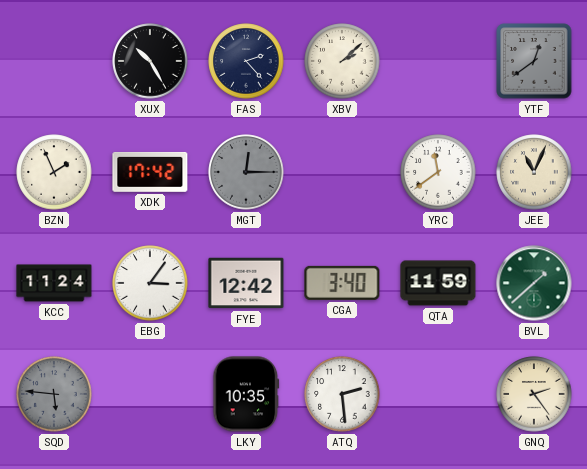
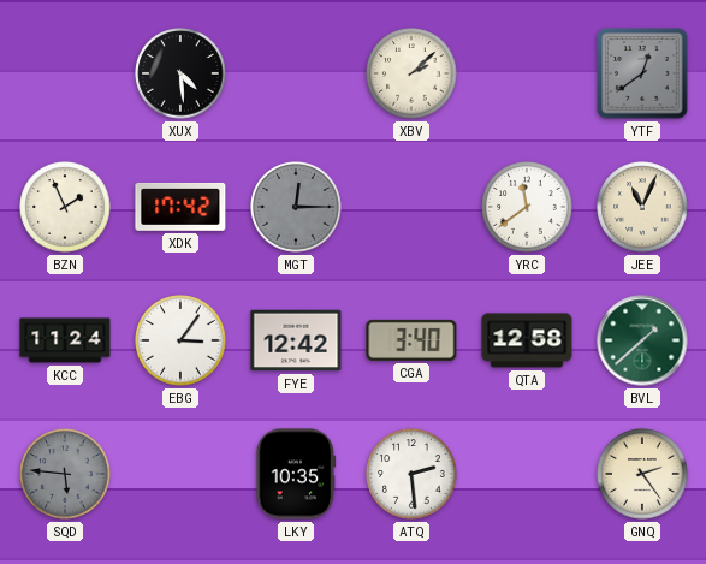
XUX: 10:25 -> 4:29
FAS: 2:23 -> none
QTA: 11:59 -> 12:58
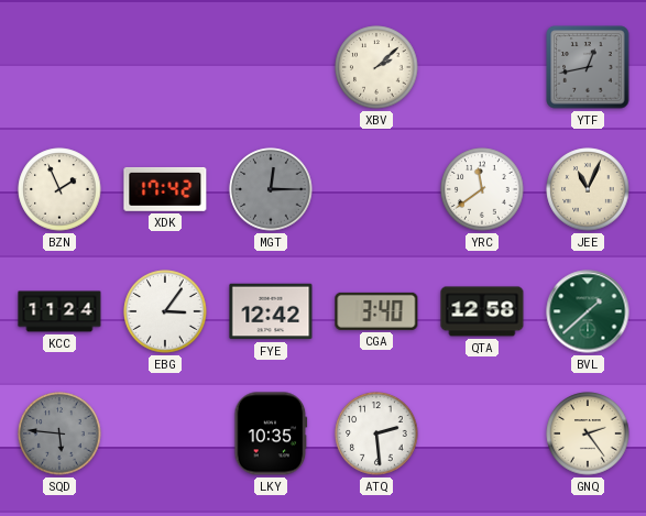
XUX: 4:29 -> none
YTF: 12:39 -> 12:43
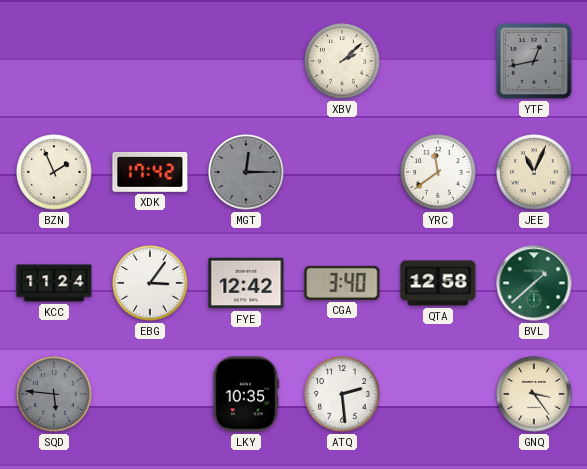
GNQ: 2:24 -> 3:24
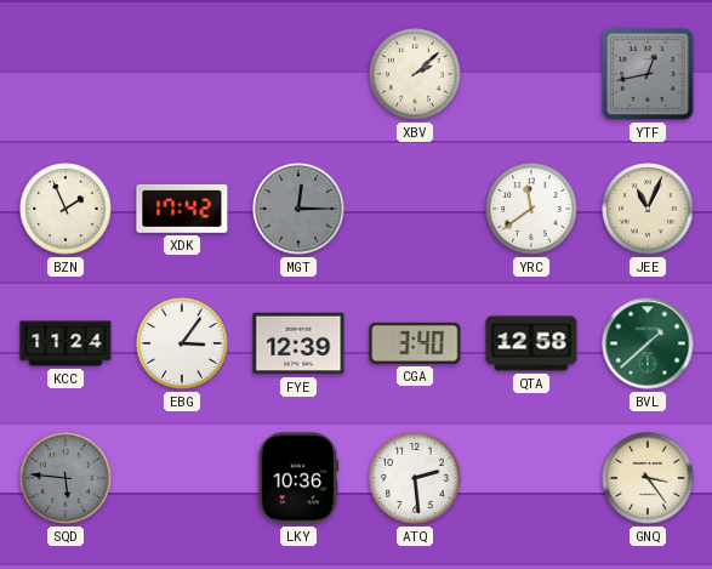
FYE: 12:42 -> 12:39
LKY: 10:35 -> 10:36
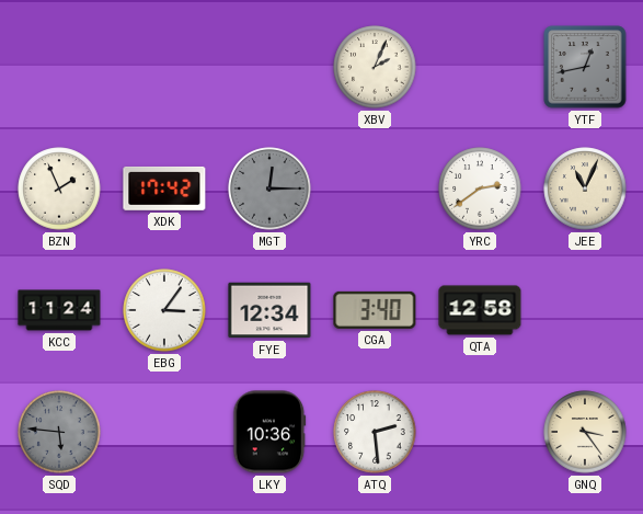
XBV: 2:08 -> 2:04
YRC: 11:39 -> 2:39
FYE: 12:39 -> 12:34
BVL: 1:38 -> none
